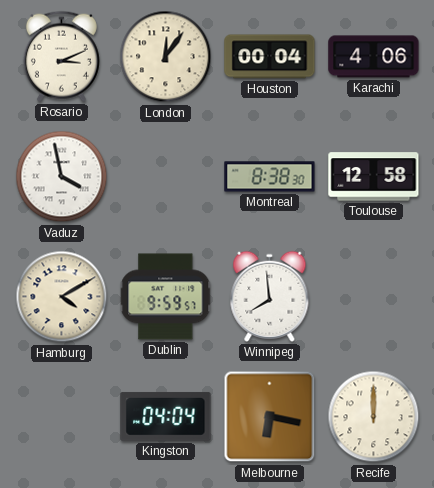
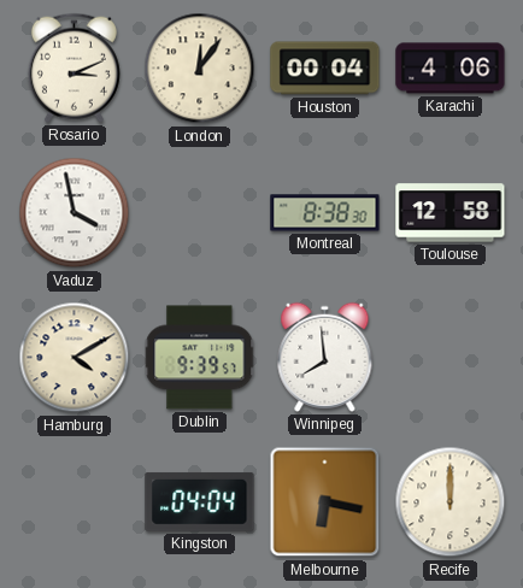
Dublin: 9:59 -> 9:39
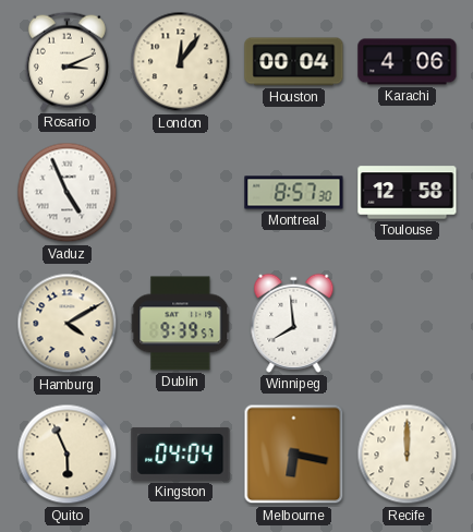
Vaduz: 3:58 -> 4:56
Montreal: 8:38 -> 8:57
Quito: none -> 5:56
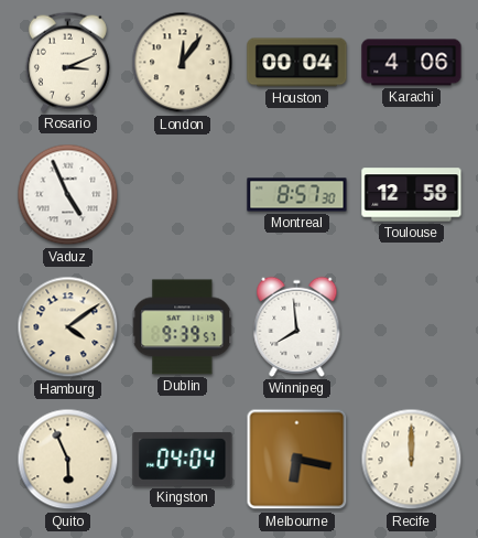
Hamburg: 4:10 -> 4:09
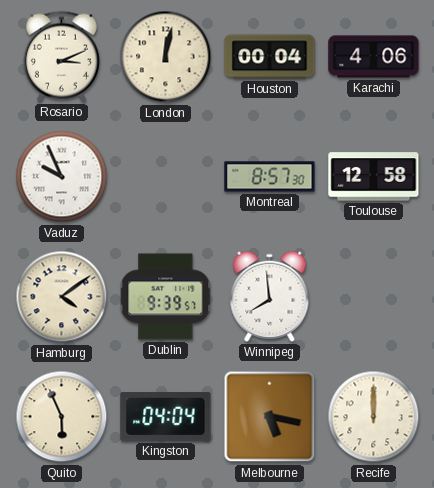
London: 12:06 -> 12:02
Vaduz: 4:56 -> 9:56
Melbourne: 6:17 -> 5:17
